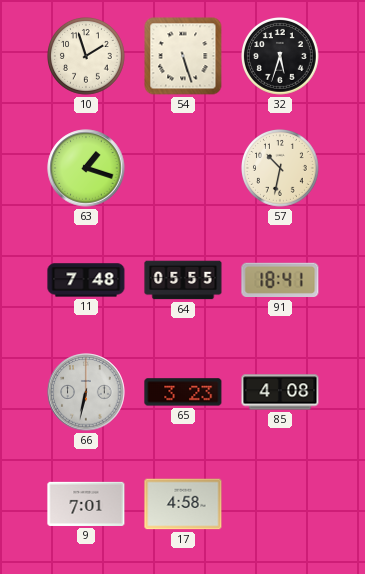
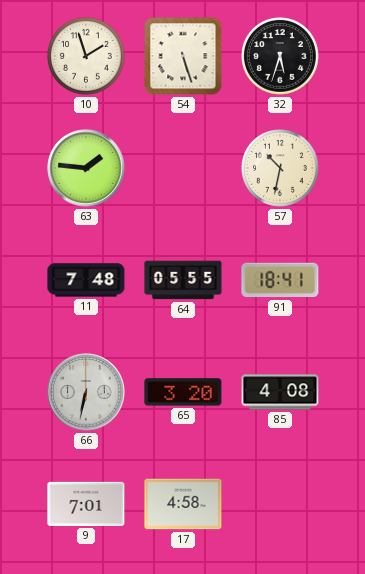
63: 1:18 -> 1:46
65: 3:23 -> 3:20
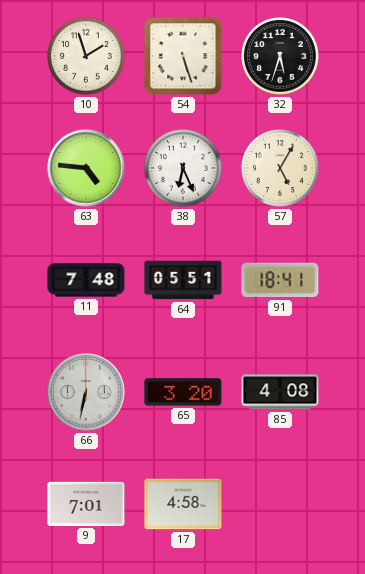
63: 1:46 -> 4:46
38: none -> 6:26
57: 10:32 -> 5:05
64: 05:55 -> 05:51
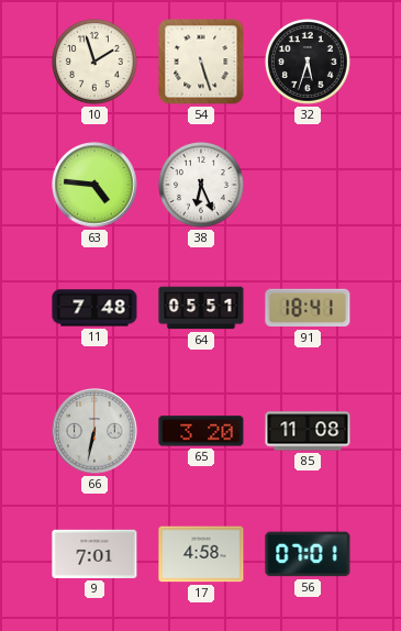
57: 5:05 -> none
85: 4:08 -> 11:08
56: none -> 07:01
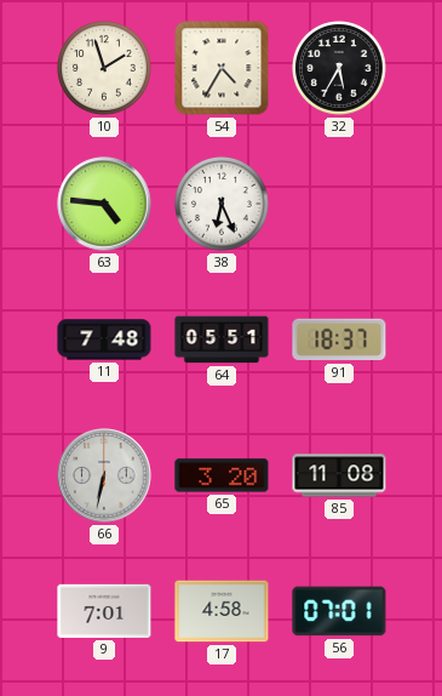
54: 5:27 -> 4:35
32: 5:33 -> 5:35
91: 18:41 -> 18:37
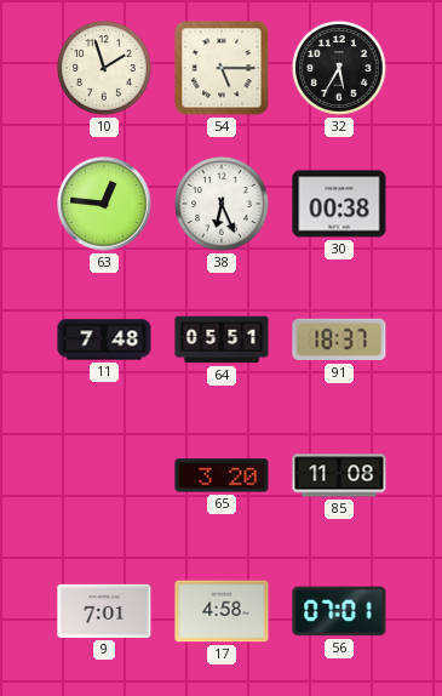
54: 4:35 -> 5:15
63: 4:46 -> 12:46
30: none -> 00:38
66: 6:32 -> none
